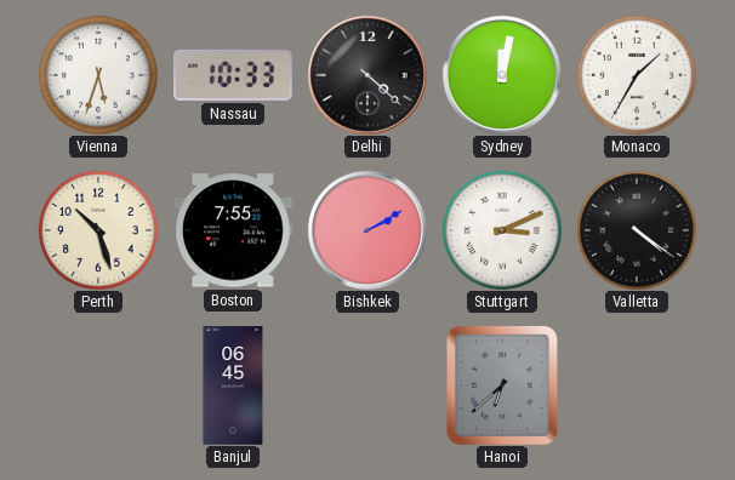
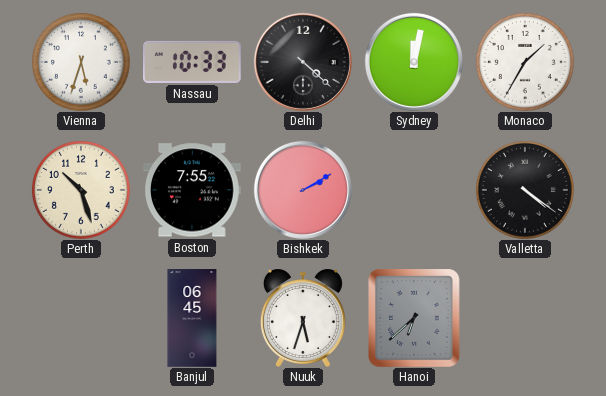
Stuttgart: 3:11 -> none
Nuuk: none -> 5:33
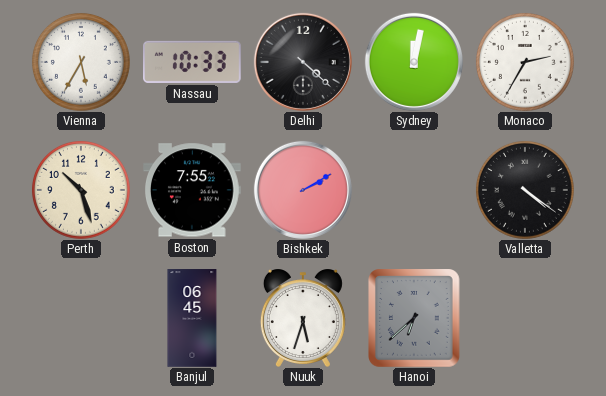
Vienna: 5:33 -> 5:35
Monaco: 1:35 -> 2:35
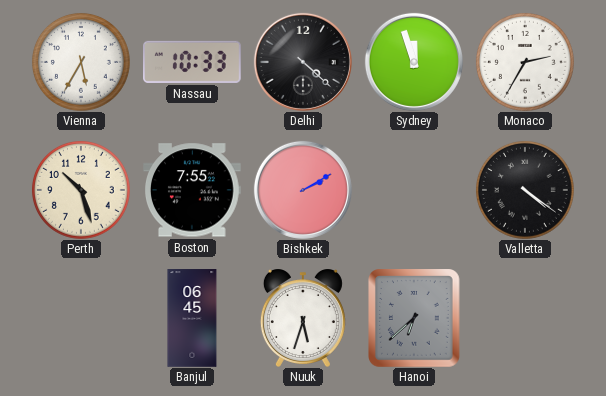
Sydney: 12:02 -> 11:57
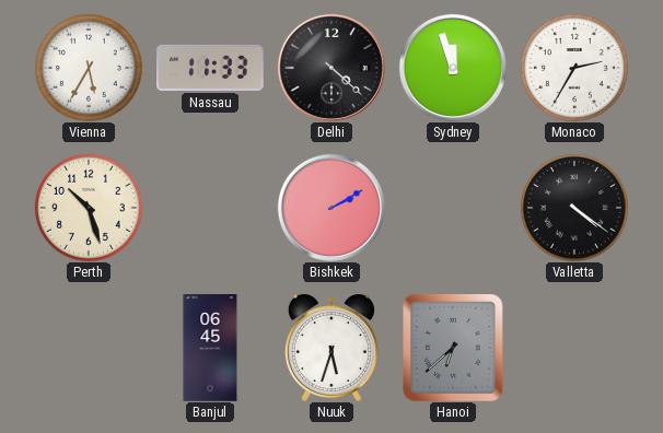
Nassau: 10:33 -> 11:33
Boston: 7:55 -> none
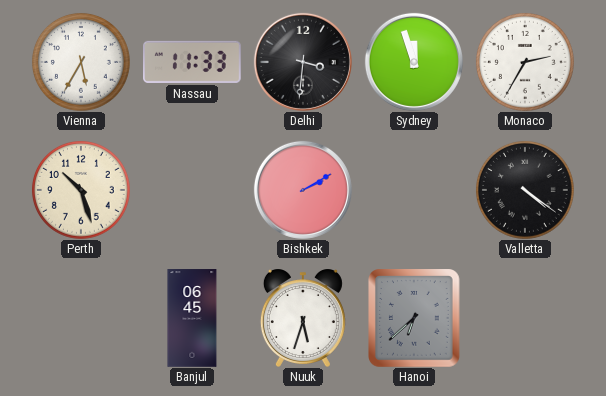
Delhi: 4:22 -> 3:31
